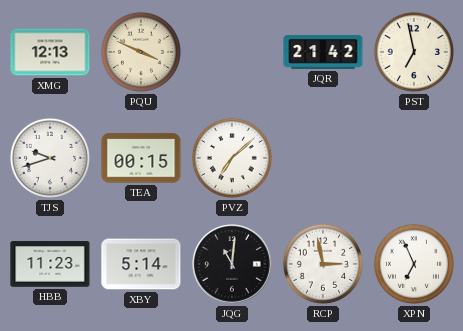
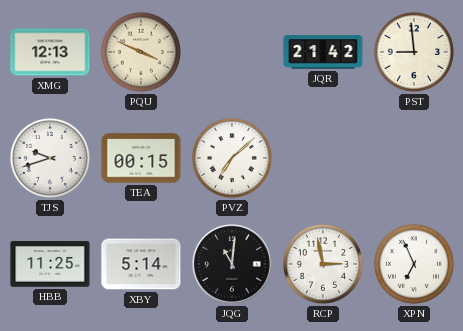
PST: 6:58 -> 8:59
HBB: 11:23 -> 11:25
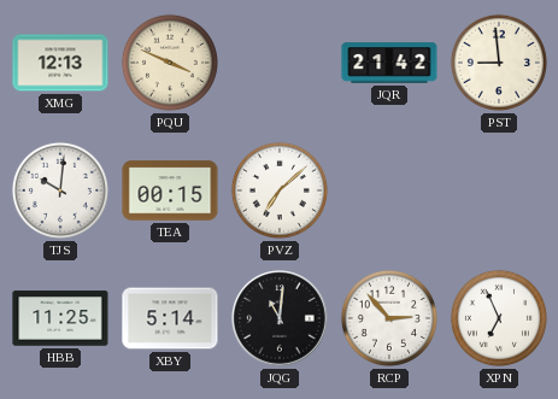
TJS: 9:42 -> 10:01
RCP: 2:58 -> 2:53
